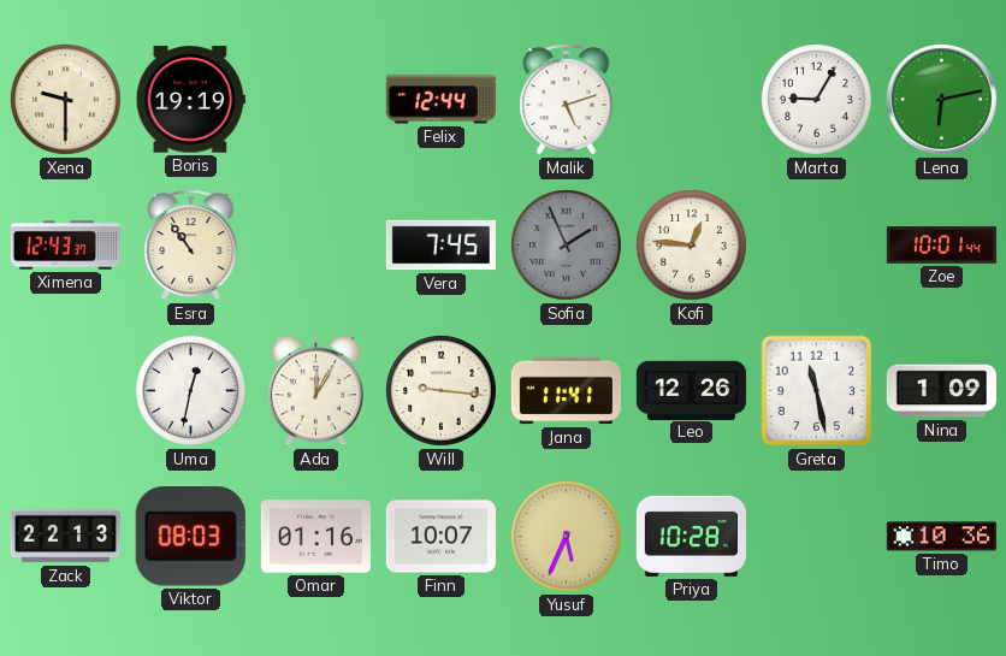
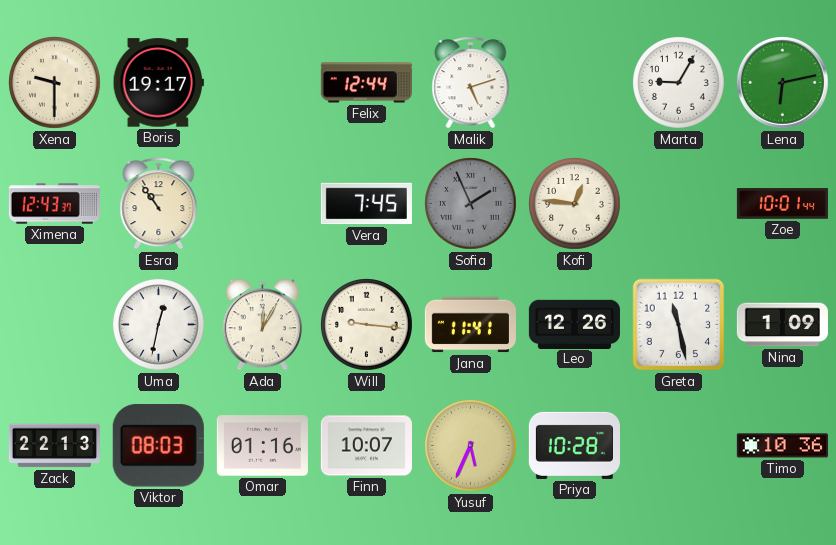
Boris: 19:19 -> 19:17
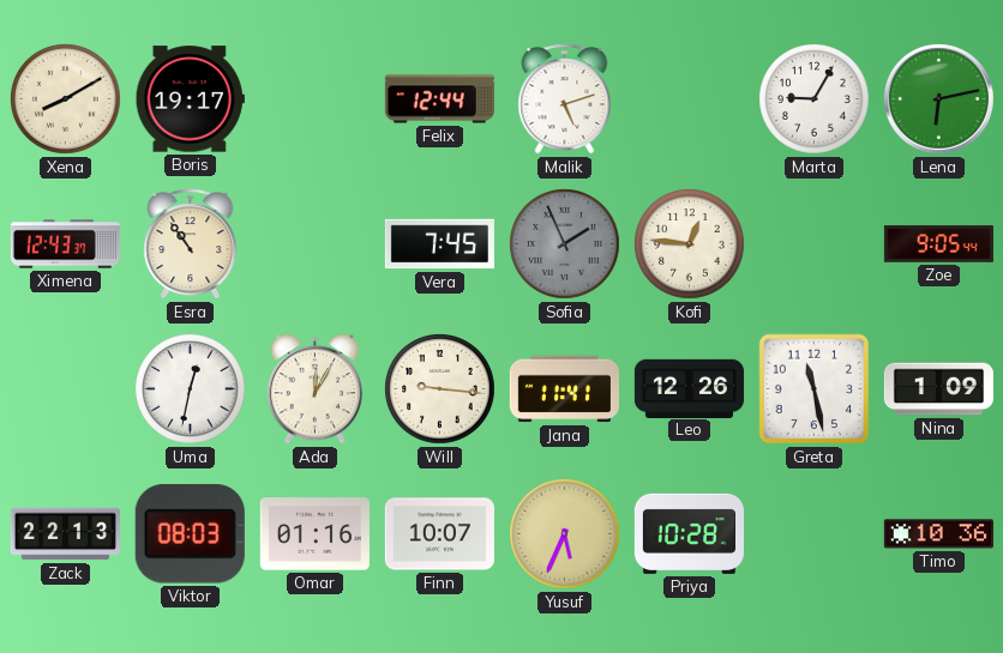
Xena: 9:30 -> 8:10
Zoe: 10:01 -> 9:05
